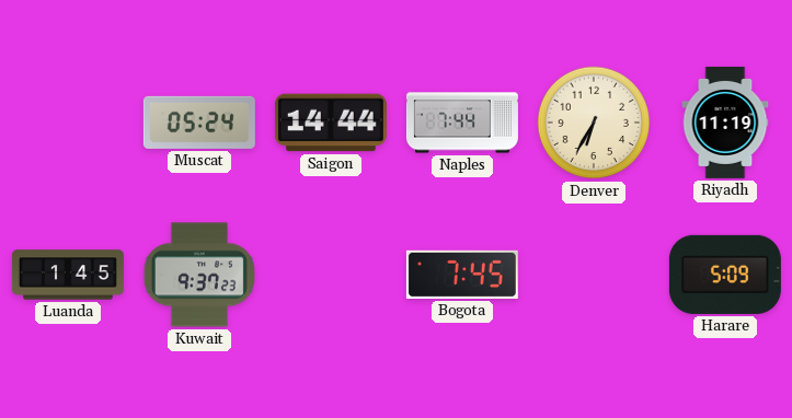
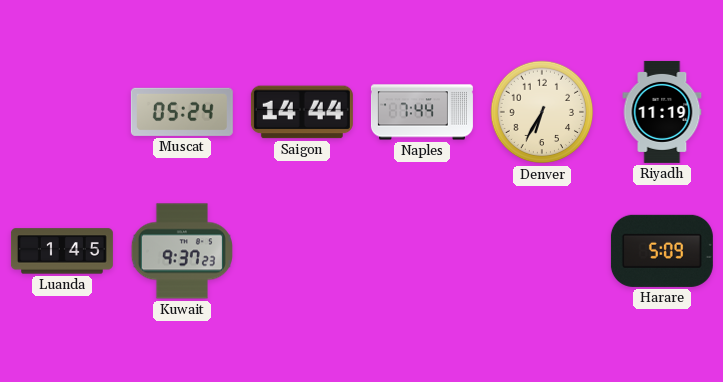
Bogota: 7:45 -> none
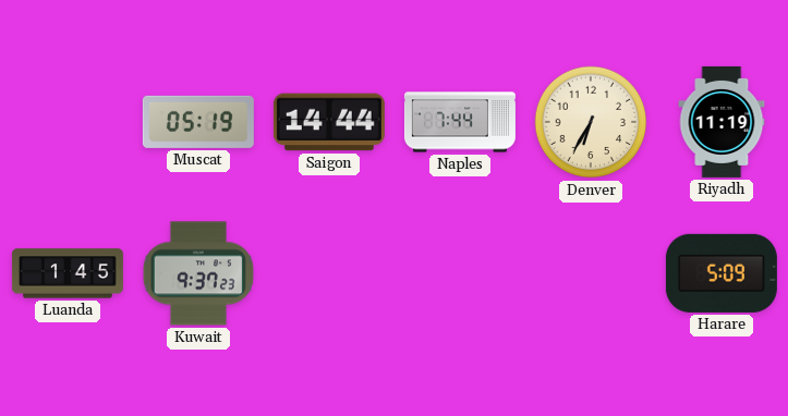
Muscat: 05:24 -> 05:19
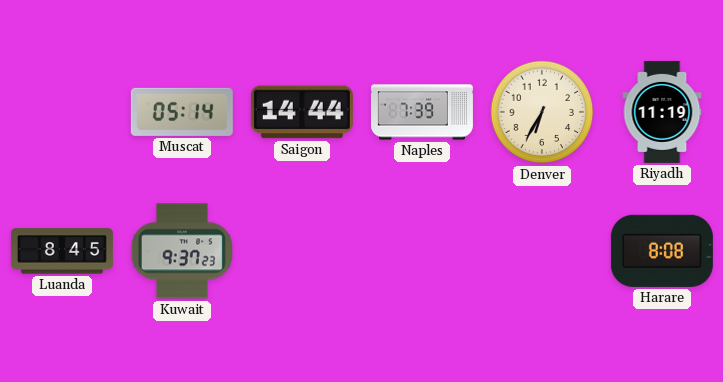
Muscat: 05:19 -> 05:14
Naples: 7:44 -> 7:39
Luanda: 1:45 -> 8:45
Harare: 5:09 -> 8:08
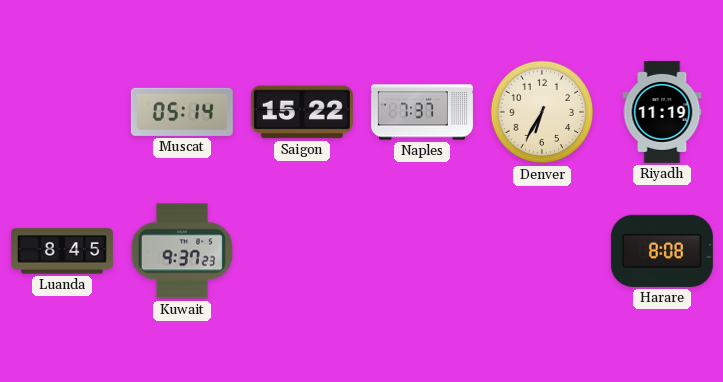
Saigon: 14:44 -> 15:22
Naples: 7:39 -> 7:37
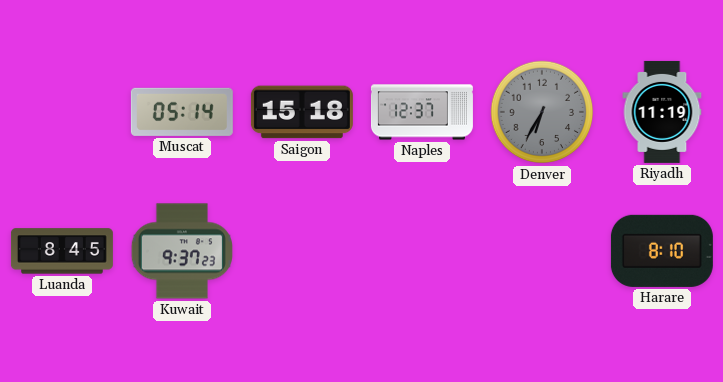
Saigon: 15:22 -> 15:18
Naples: 7:37 -> 12:37
Denver dial: cream -> grey
Harare: 8:08 -> 8:10
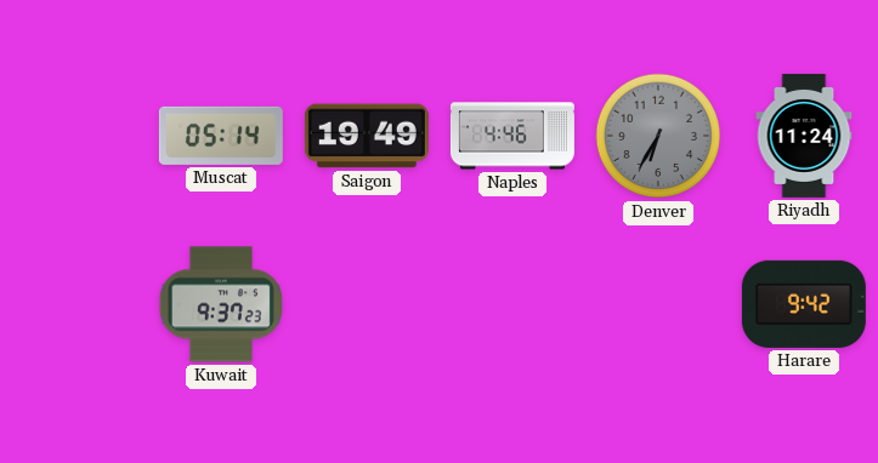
Saigon: 15:18 -> 19:49
Naples: 12:37 -> 4:46
Riyadh: 11:19 -> 11:24
Luanda: 8:45 -> none
Harare: 8:10 -> 9:42
